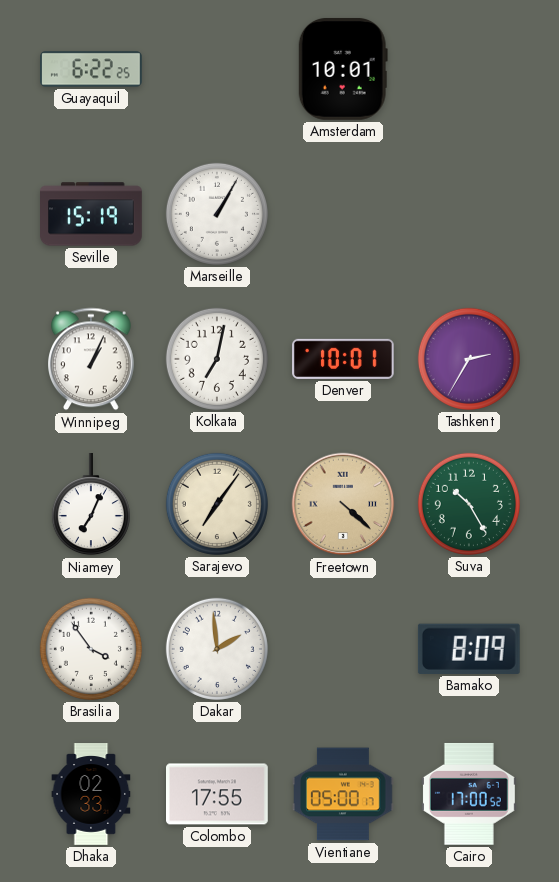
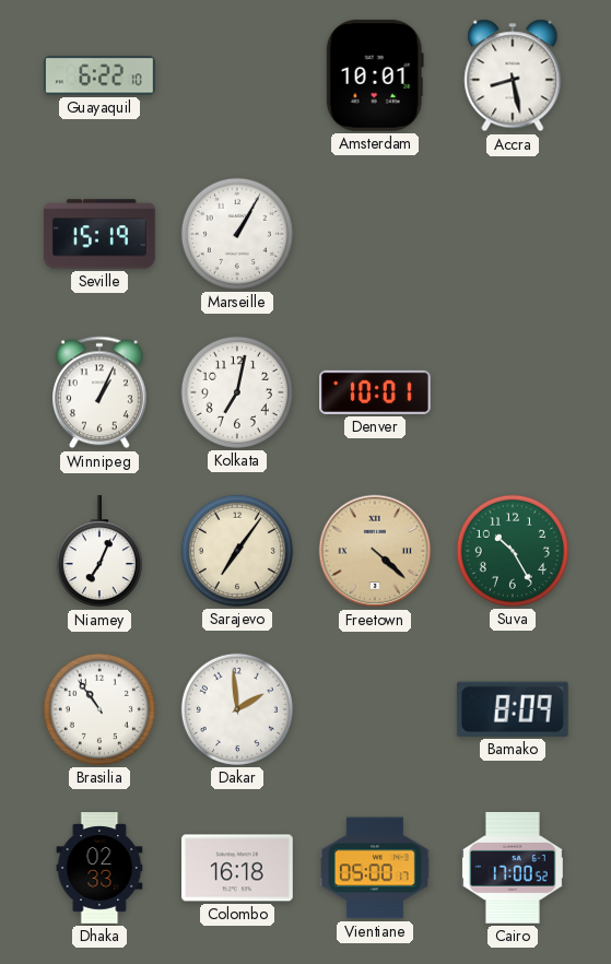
Guayaquil: 6:22:25 -> 6:22:10
Accra: none -> 8:28
Tashkent: 2:35 -> none
Brasilia: 3:54 -> 10:54
Colombo: 17:55 -> 16:18
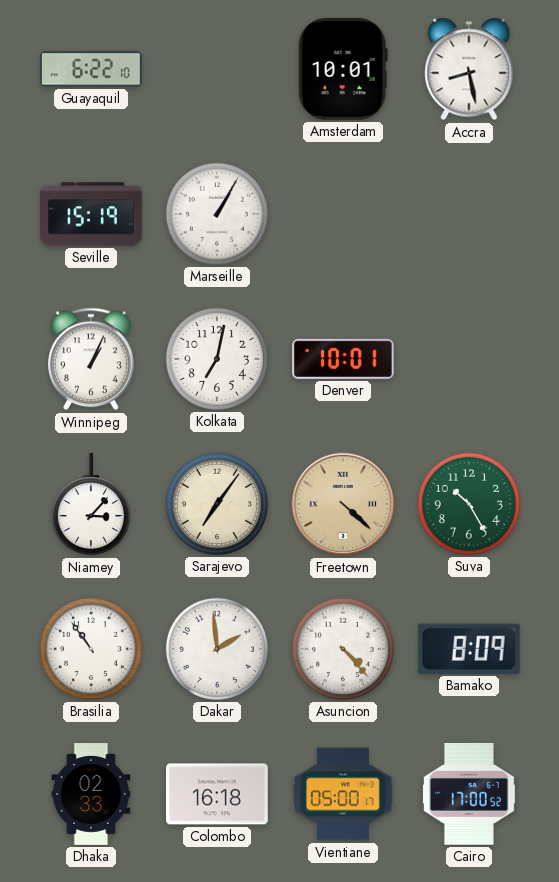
Niamey: 7:04 -> 3:07
Asuncion: none -> 4:23
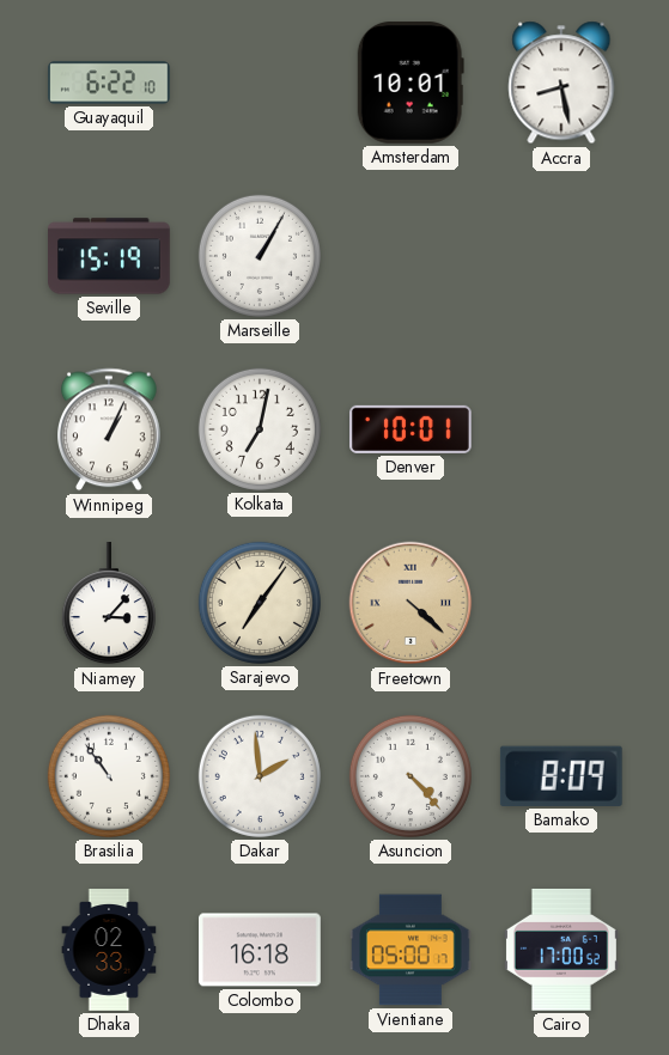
Suva: 10:25 -> none
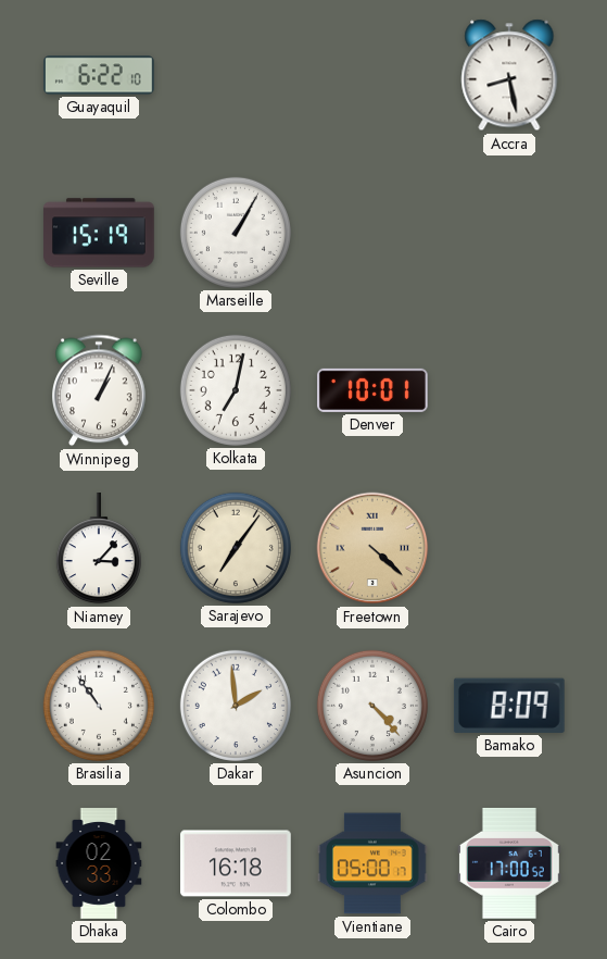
Amsterdam: 10:01 -> none
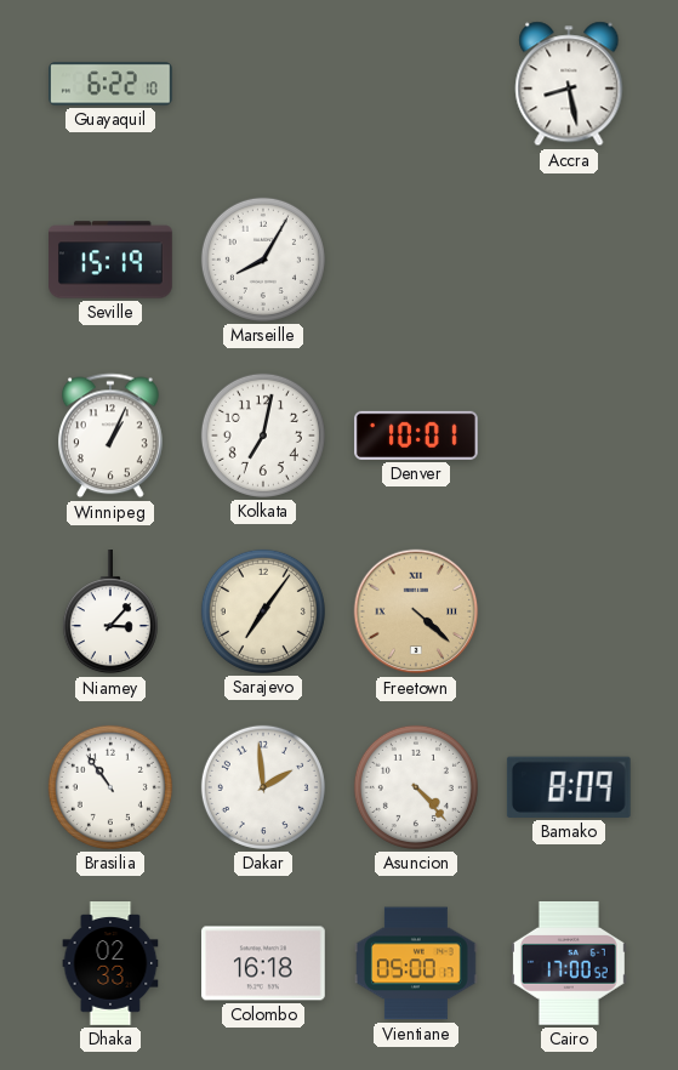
Marseille: 1:05 -> 8:05
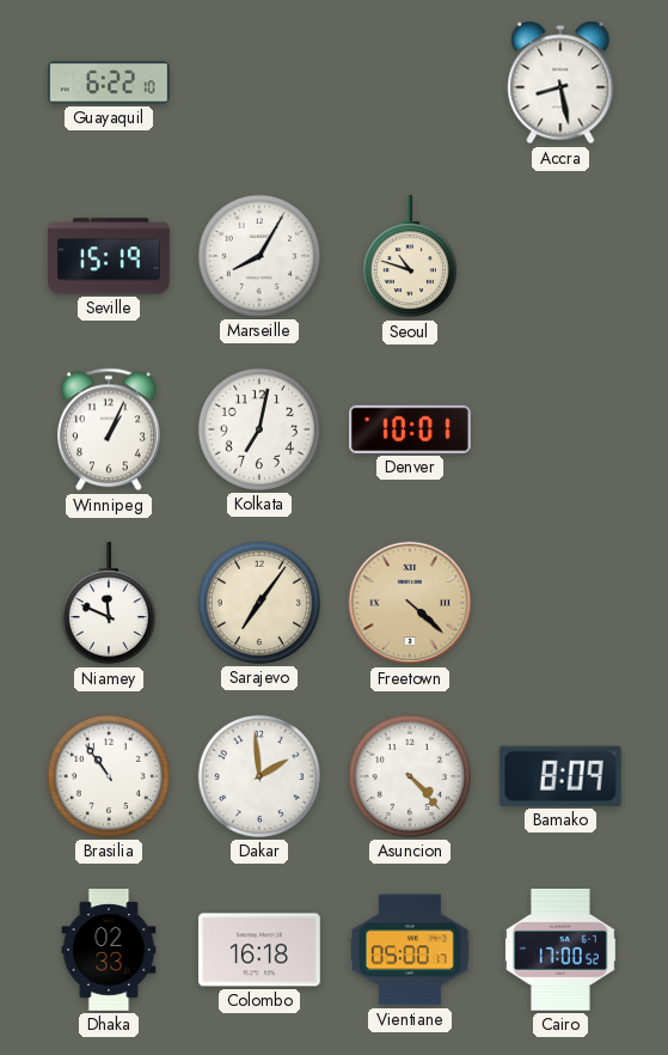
Seoul: none -> 10:48
Niamey: 3:07 -> 11:49
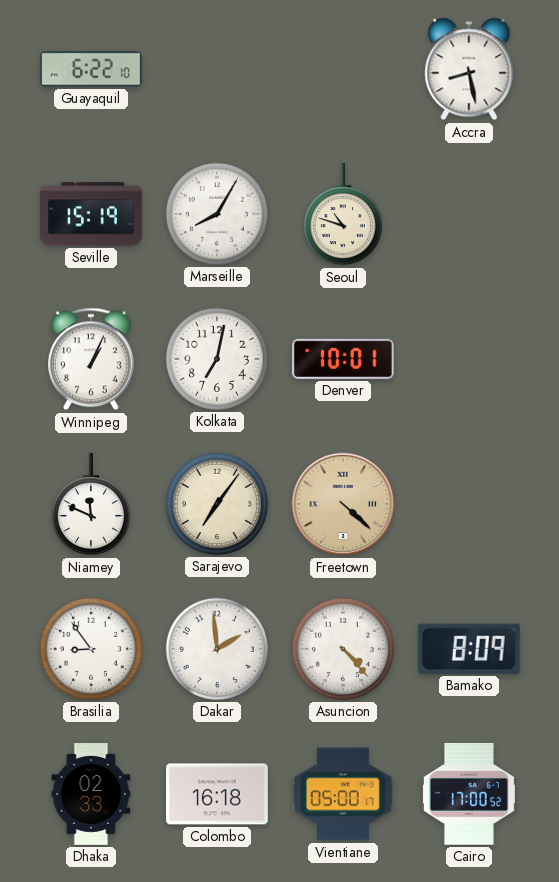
Brasilia: 10:54 -> 8:54
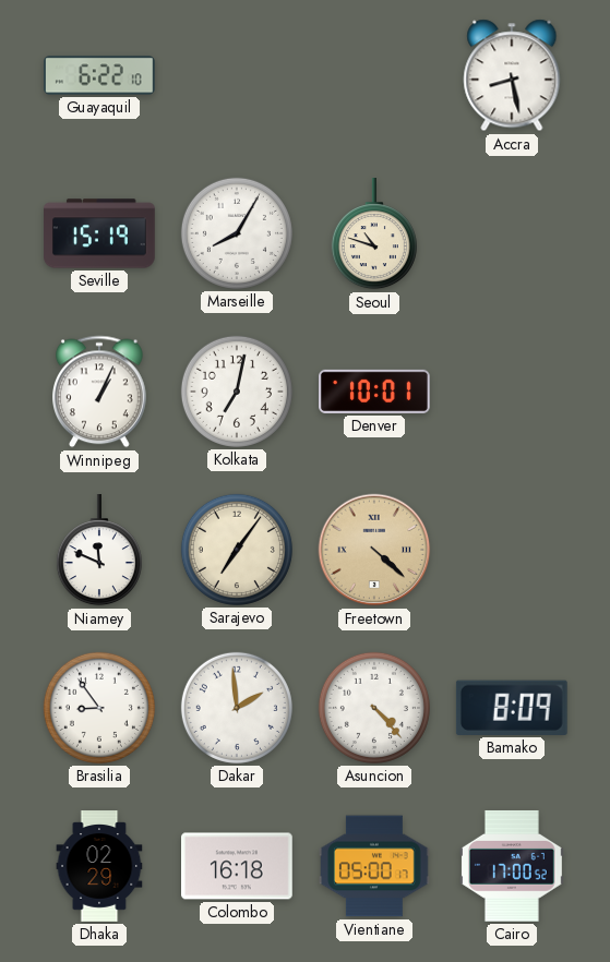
Dhaka: 02:33 -> 02:29
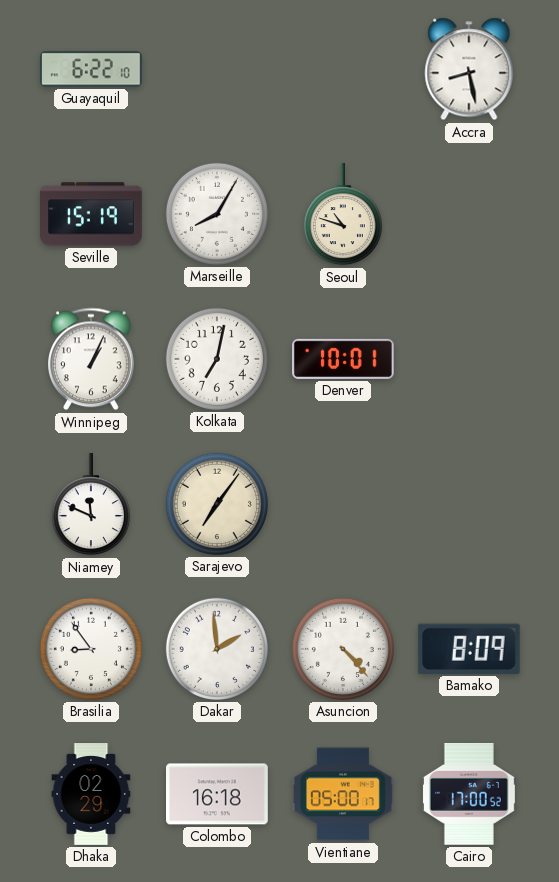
Freetown: 4:22 -> none
